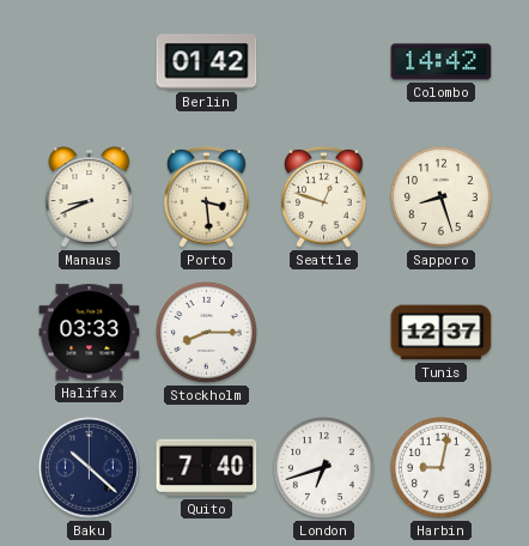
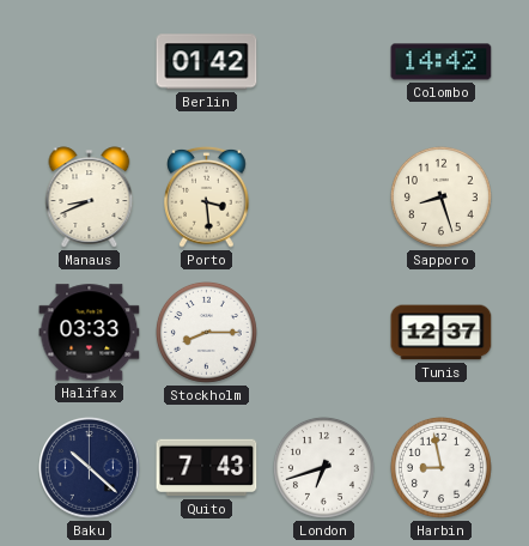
Seattle: 12:48 -> none
Quito: 7:40 -> 7:43
Harbin: 9:02 -> 8:58
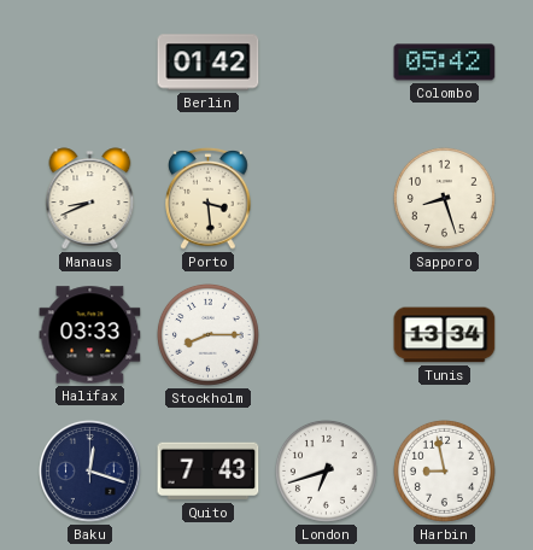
Colombo: 14:42 -> 05:42
Tunis: 12:37 -> 13:34
Baku: 10:22 -> 12:18
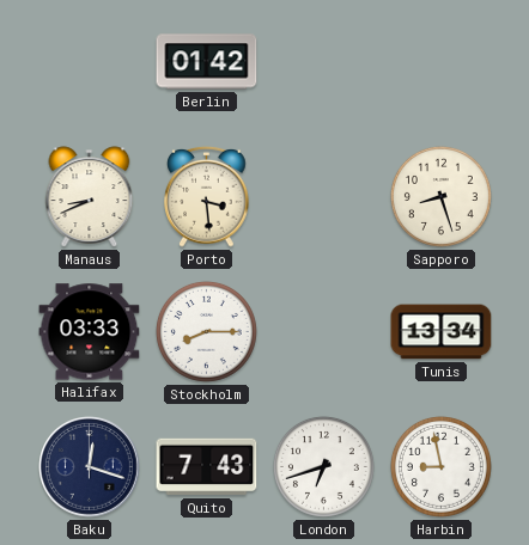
Colombo: 05:42 -> none
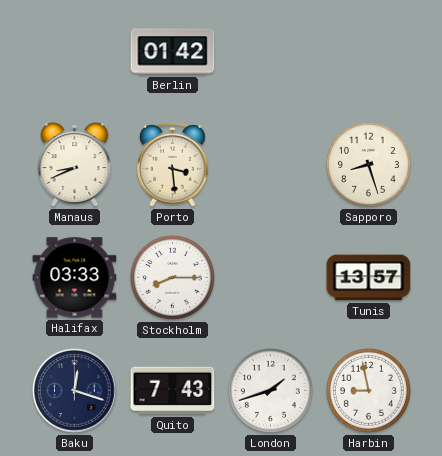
Tunis: 13:34 -> 13:57
London: 6:42 -> 1:42
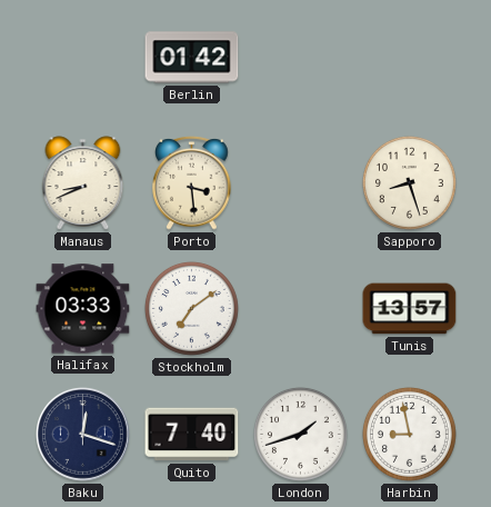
Stockholm: 8:15 -> 7:09
Quito: 7:43 -> 7:40
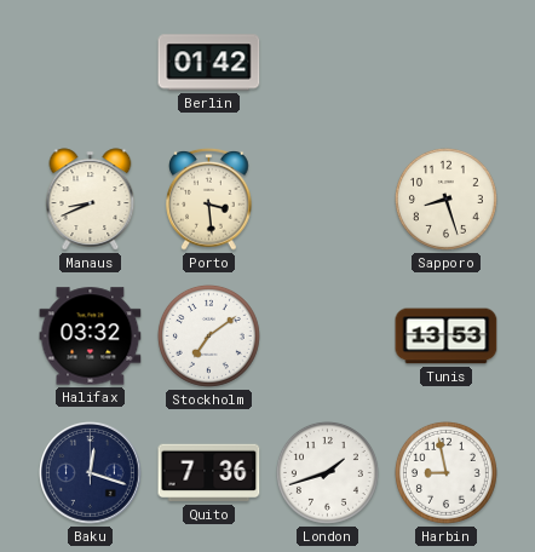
Halifax: 03:33 -> 03:32
Tunis: 13:57 -> 13:53
Quito: 7:40 -> 7:36
